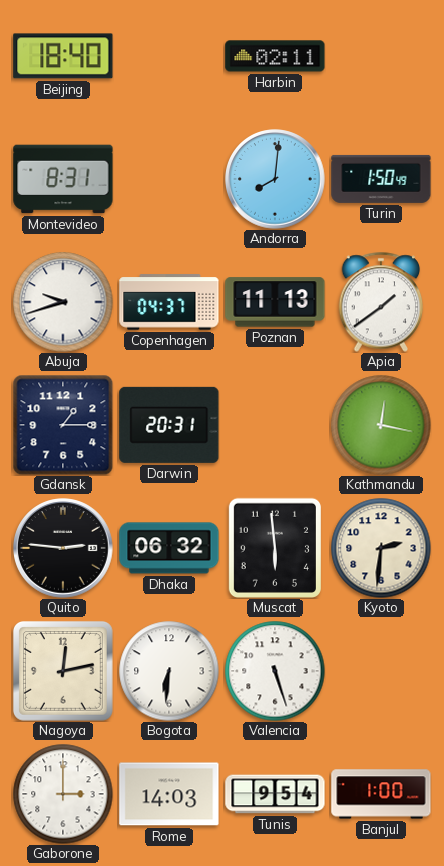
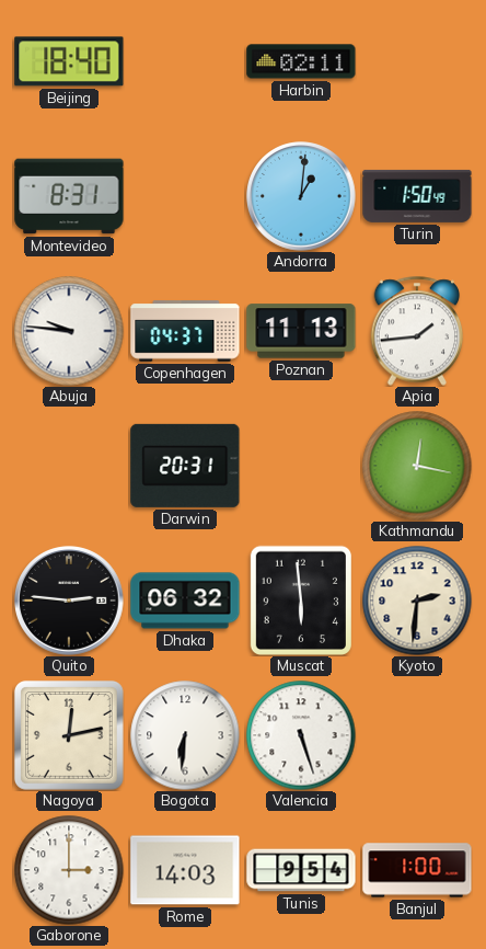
Andorra: 8:01 -> 1:01
Abuja: 9:42 -> 9:46
Apia: 1:39 -> 1:44
Gdansk: 1:15 -> none
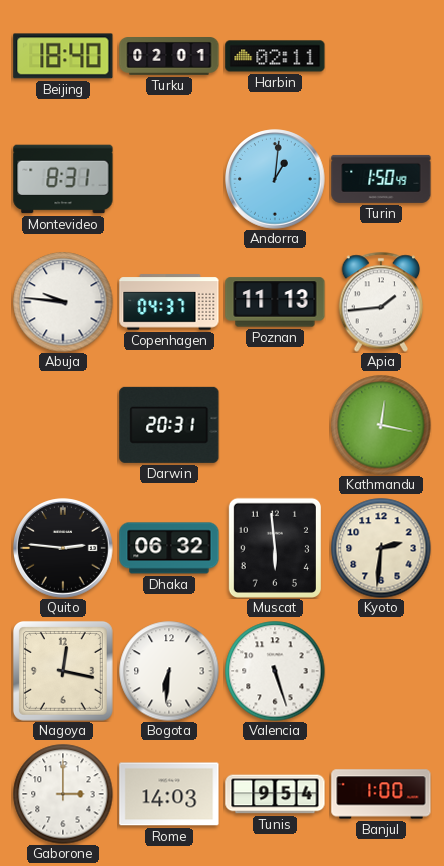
Turku: none -> 02:01
Nagoya: 12:13 -> 12:17
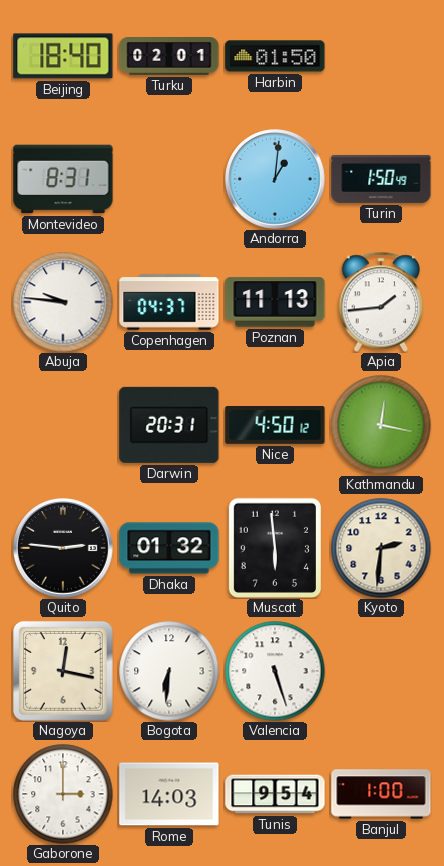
Harbin: 02:11 -> 01:50
Nice: none -> 4:50
Dhaka: 06:32 -> 01:32
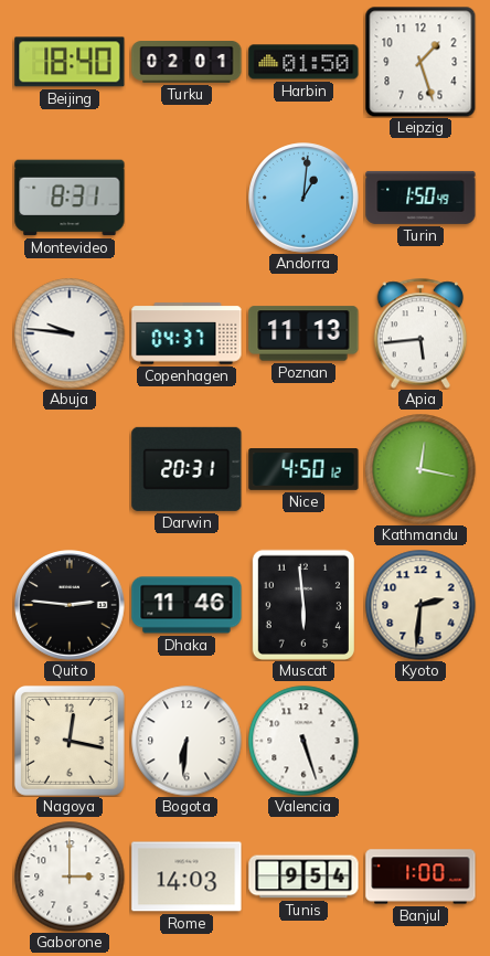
Leipzig: none -> 1:27
Apia: 1:44 -> 5:44
Dhaka: 01:32 -> 11:46
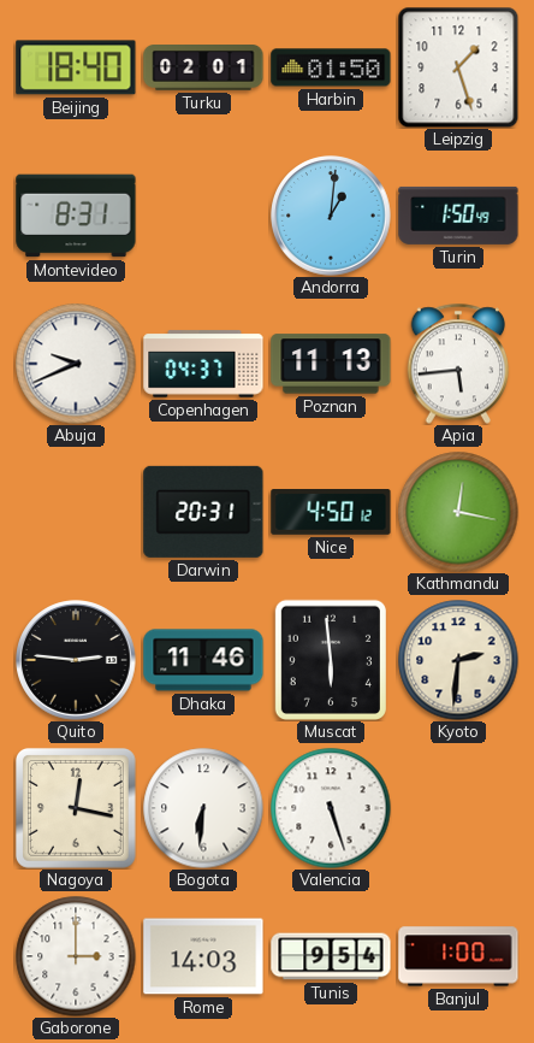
Abuja: 9:46 -> 9:41
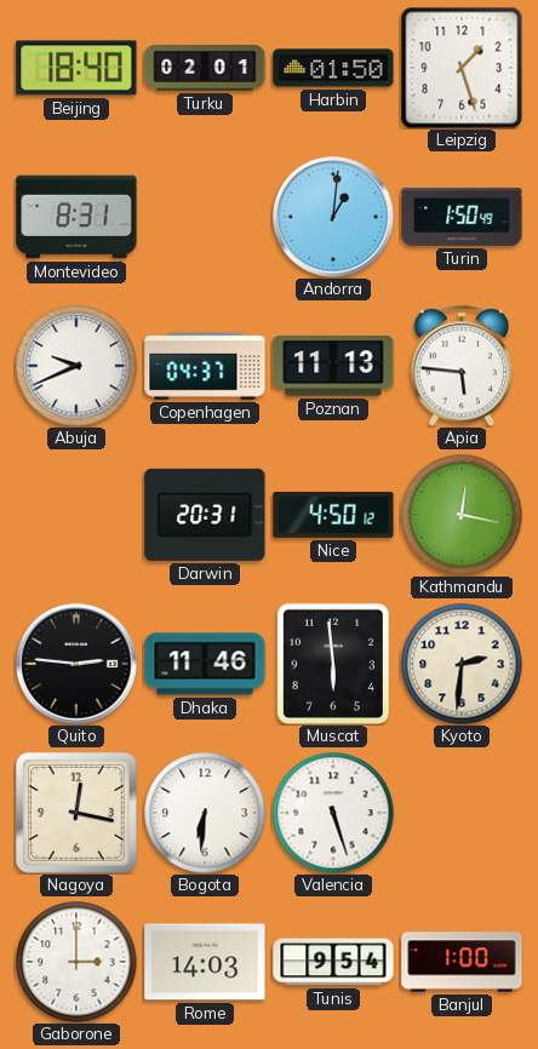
Apia: 5:44 -> 5:46
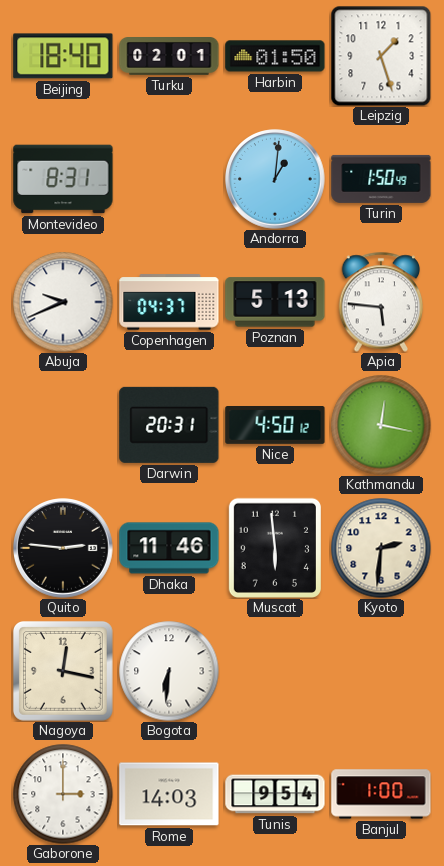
Poznan: 11:13 -> 5:13
Valencia: 5:27 -> none
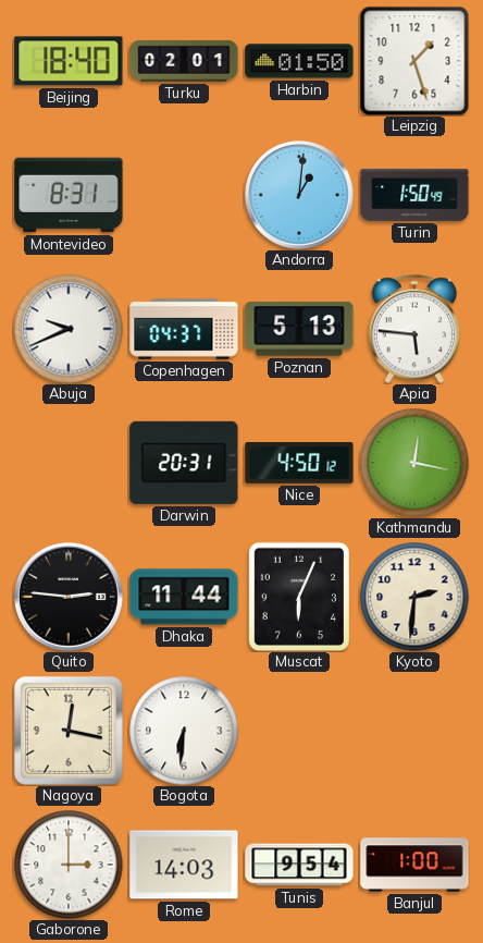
Dhaka: 11:46 -> 11:44
Muscat: 5:59 -> 6:04
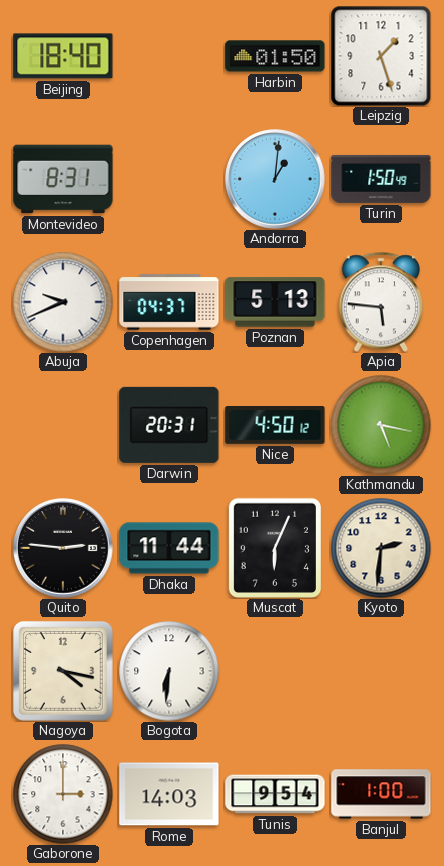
Turku: 02:01 -> none
Kathmandu: 12:17 -> 5:17
Nagoya: 12:17 -> 4:17
